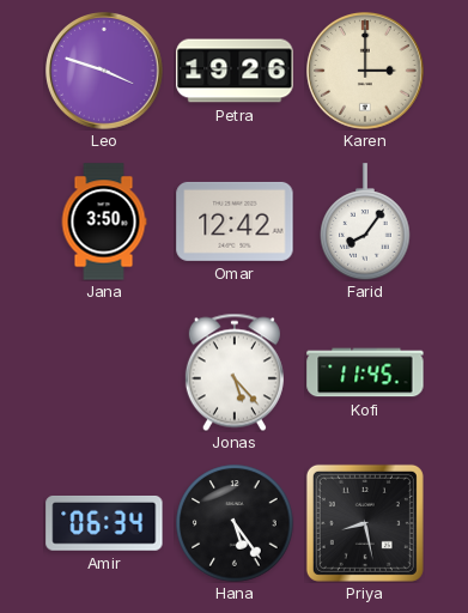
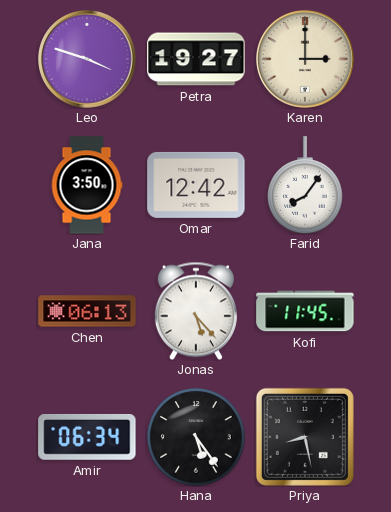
Petra: 19:26 -> 19:27
Chen: none -> 06:13
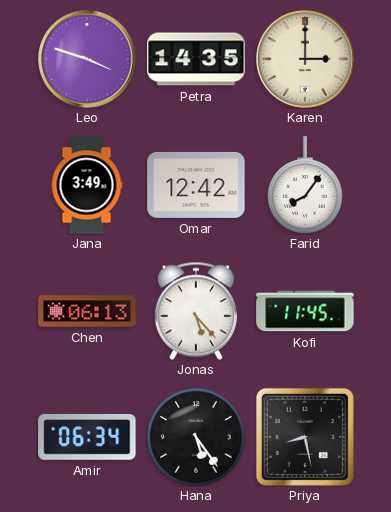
Petra: 19:27 -> 14:35
Jana: 3:50 -> 3:49
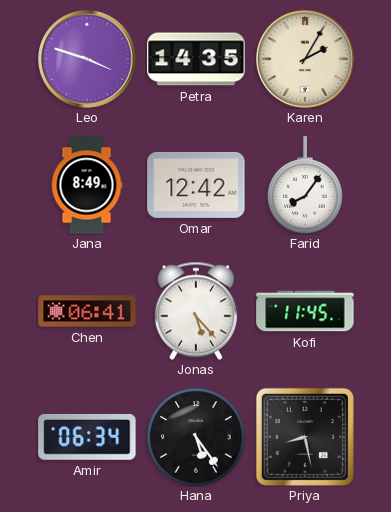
Karen: 3:00 -> 2:05
Jana: 3:49 -> 8:49
Chen: 06:13 -> 06:41
